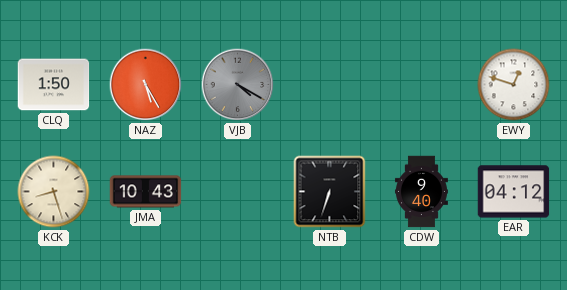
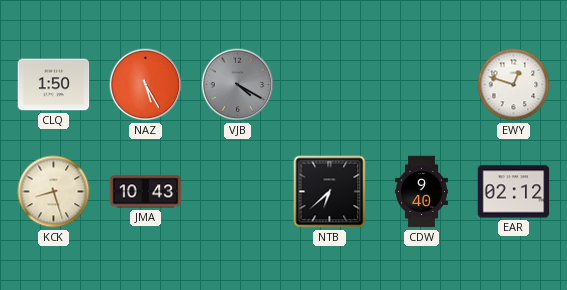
NTB: 6:33 -> 6:38
EAR: 04:12 -> 02:12
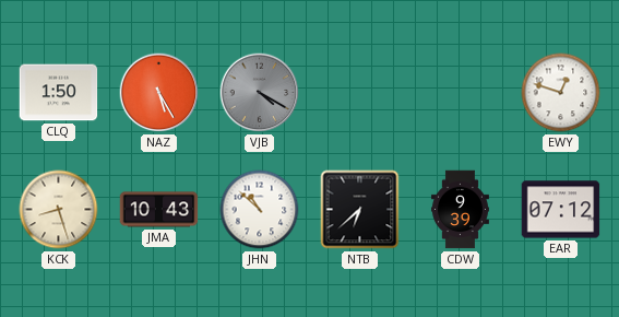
JHN: none -> 10:52
CDW: 9:40 -> 9:39
EAR: 02:12 -> 07:12
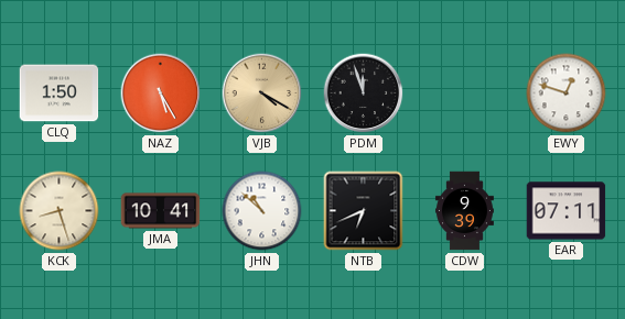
VJB dial: grey -> champagne
PDM: none -> 11:57
JMA: 10:43 -> 10:41
NTB: 6:38 -> 6:41
EAR: 07:12 -> 07:11
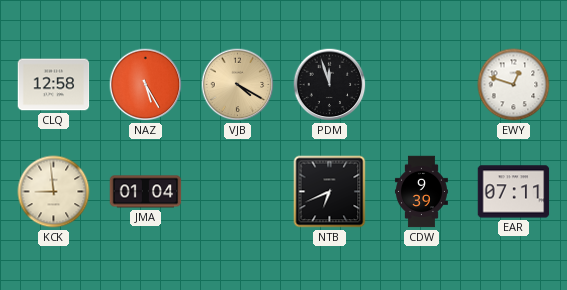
CLQ: 1:50 -> 12:58
KCK: 8:27 -> 8:59
JMA: 10:41 -> 01:04
JHN: 10:52 -> none
